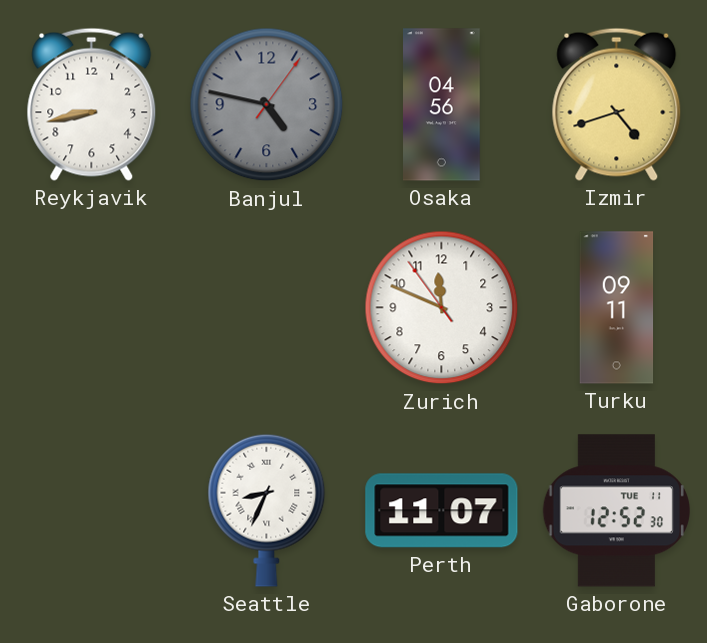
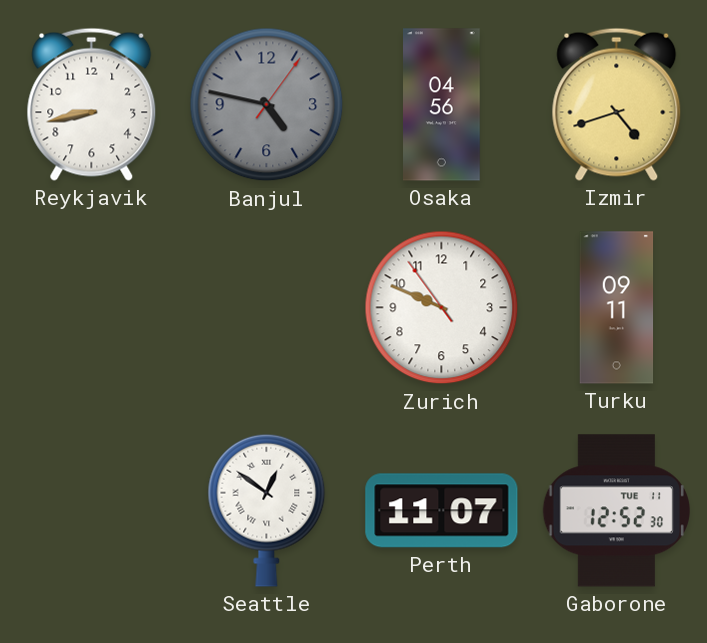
Zurich: 11:48 -> 9:48
Seattle: 8:34 -> 12:51
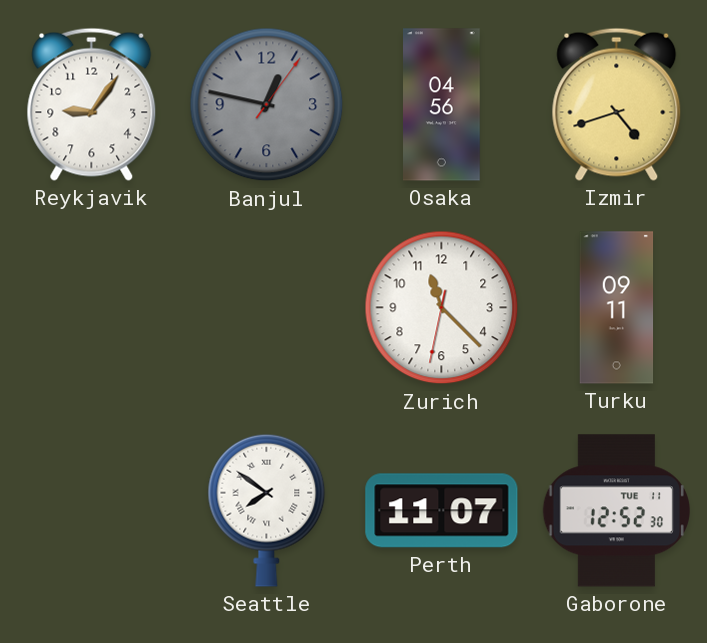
Reykjavik: 8:43 -> 9:06
Banjul: 4:47 -> 12:47
Zurich: 9:48 -> 11:22
Seattle: 12:51 -> 7:51
